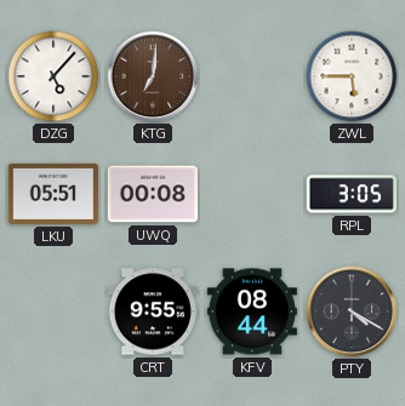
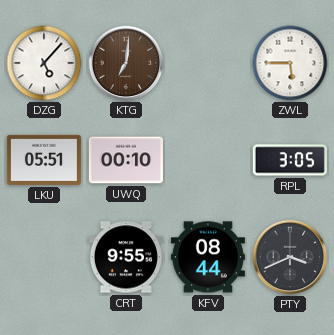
UWQ: 00:08 -> 00:10
PTY: 4:20 -> 3:41
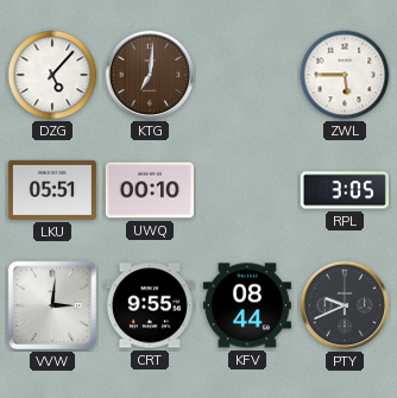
VVW: none -> 3:01
PTY: 3:41 -> 9:41
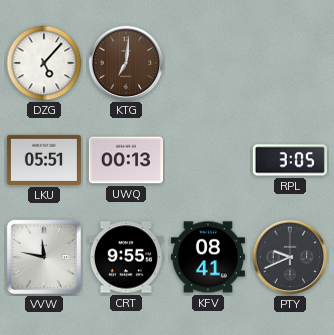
ZWL: 5:45 -> none
UWQ: 00:10 -> 00:13
VVW: 3:01 -> 11:47
KFV: 08:44 -> 08:41
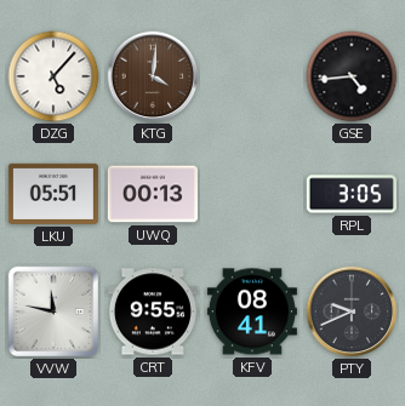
KTG: 7:01 -> 4:01
GSE: none -> 4:44
